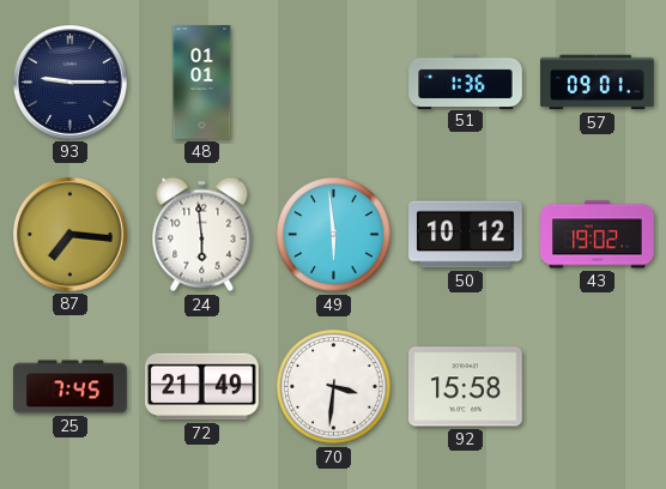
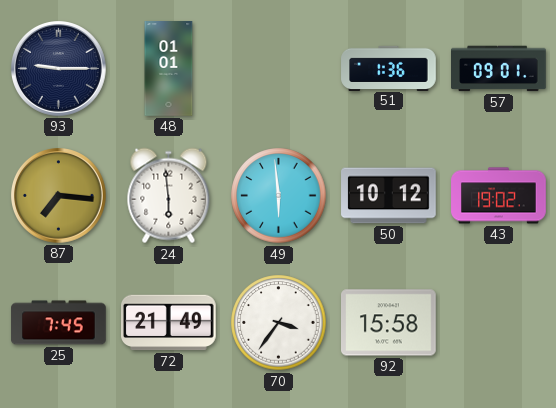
70: 3:31 -> 3:36
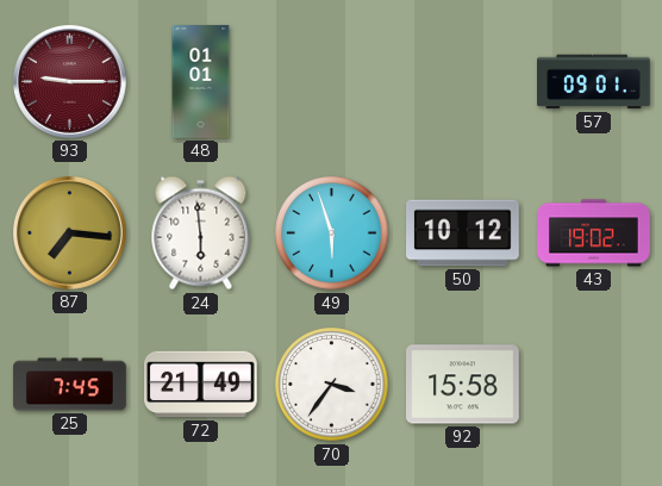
93 dial: navy -> burgundy
51: 1:36 -> none
49: 5:59 -> 5:57
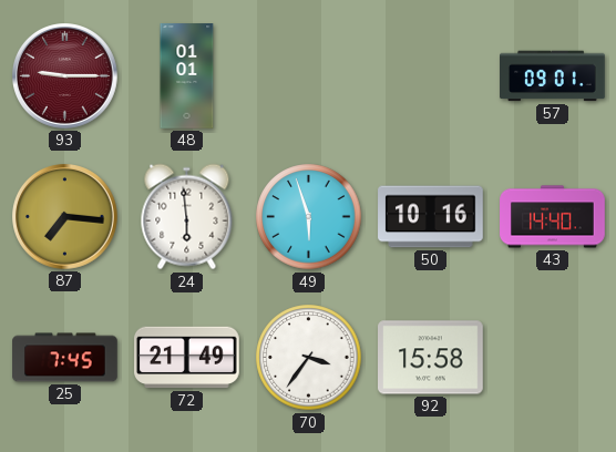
50: 10:12 -> 10:16
43: 19:02 -> 14:40
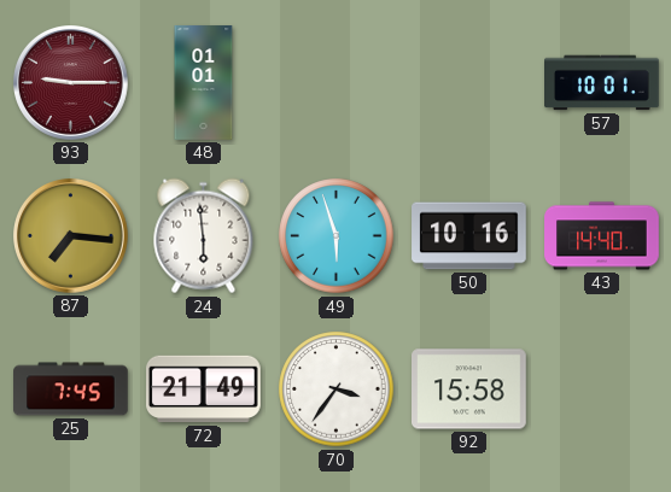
57: 09:01 -> 10:01
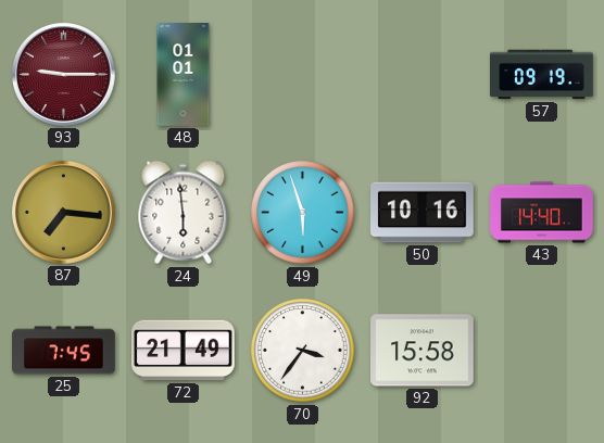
57: 10:01 -> 09:19
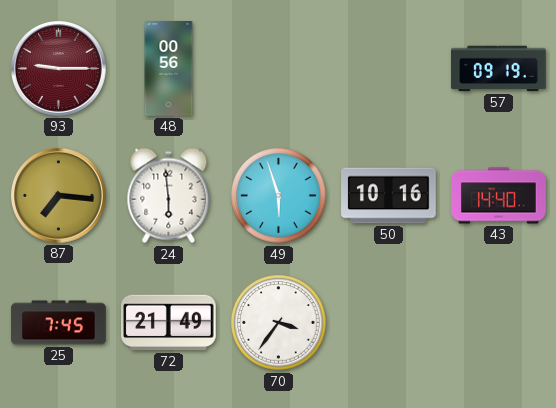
48: 01:01 -> 00:56
92: 15:58 -> none
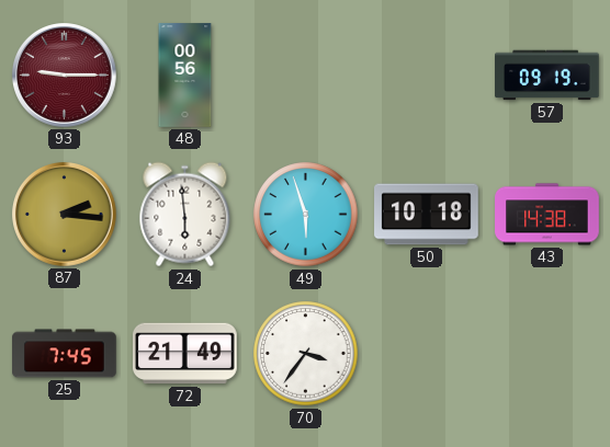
87: 7:16 -> 2:16
50: 10:16 -> 10:18
43: 14:40 -> 14:38
